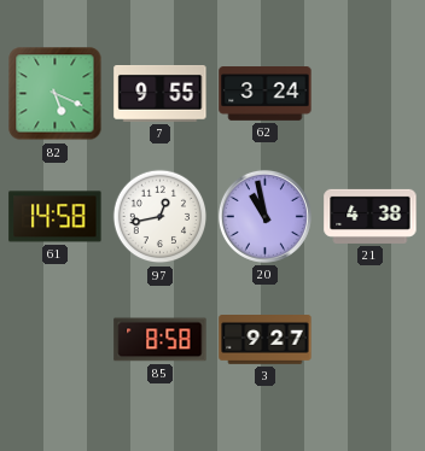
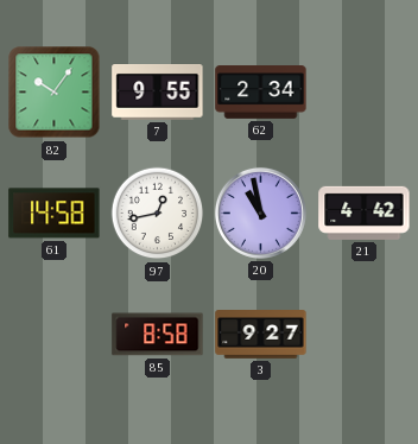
82: 5:19 -> 10:06
62: 3:24 -> 2:34
21: 4:38 -> 4:42
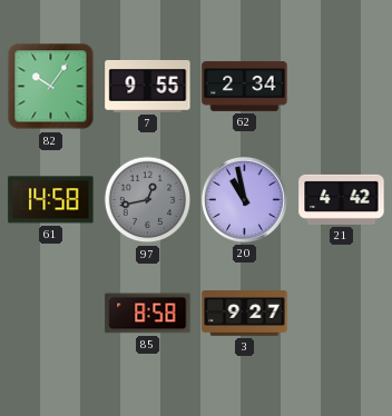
97 dial: white -> grey
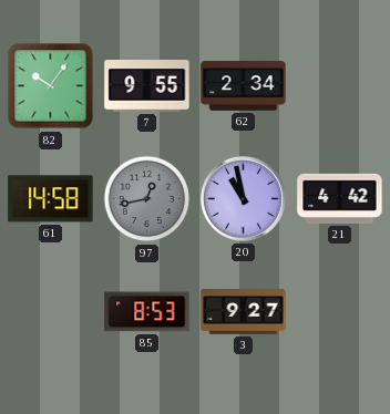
85: 8:58 -> 8:53
